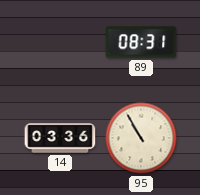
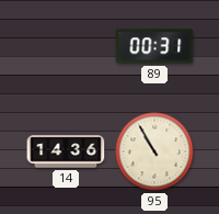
89: 08:31 -> 00:31
14: 03:36 -> 14:36
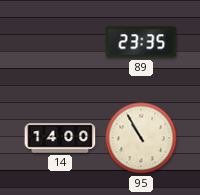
89: 00:31 -> 23:35
14: 14:36 -> 14:00
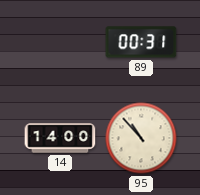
89: 23:35 -> 00:31
95: 10:55 -> 10:53
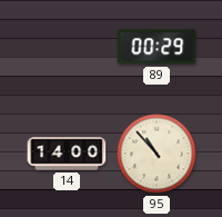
89: 00:31 -> 00:29
